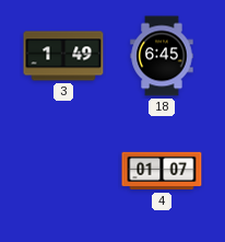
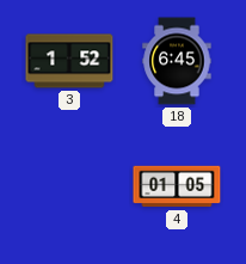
3: 1:49 -> 1:52
4: 01:07 -> 01:05
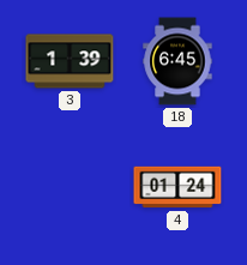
3: 1:52 -> 1:39
4: 01:05 -> 01:24
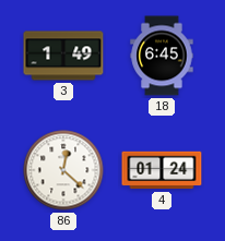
3: 1:39 -> 1:49
86: none -> 12:22
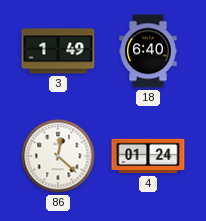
18: 6:45 -> 6:40
